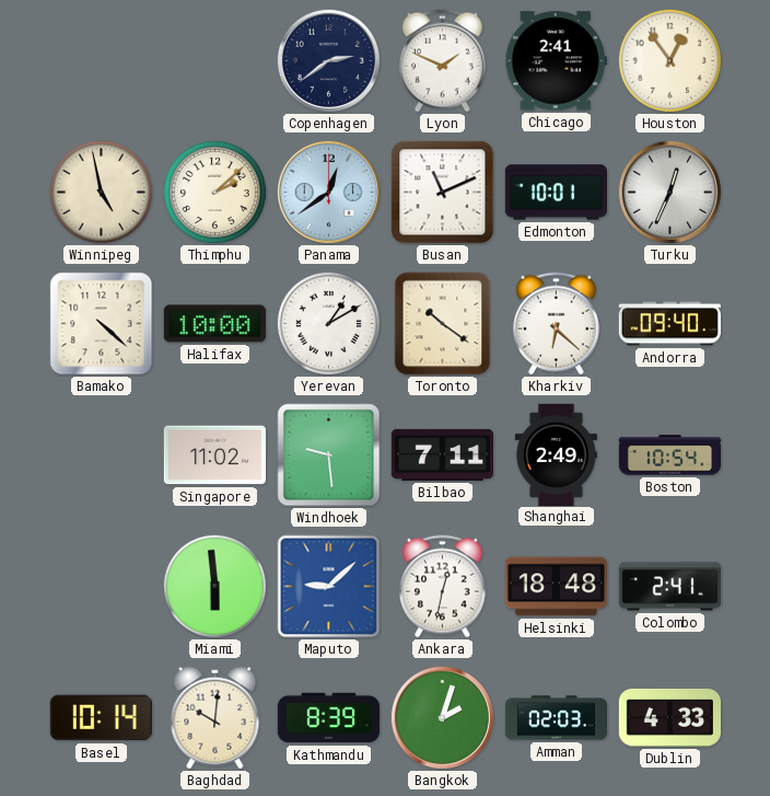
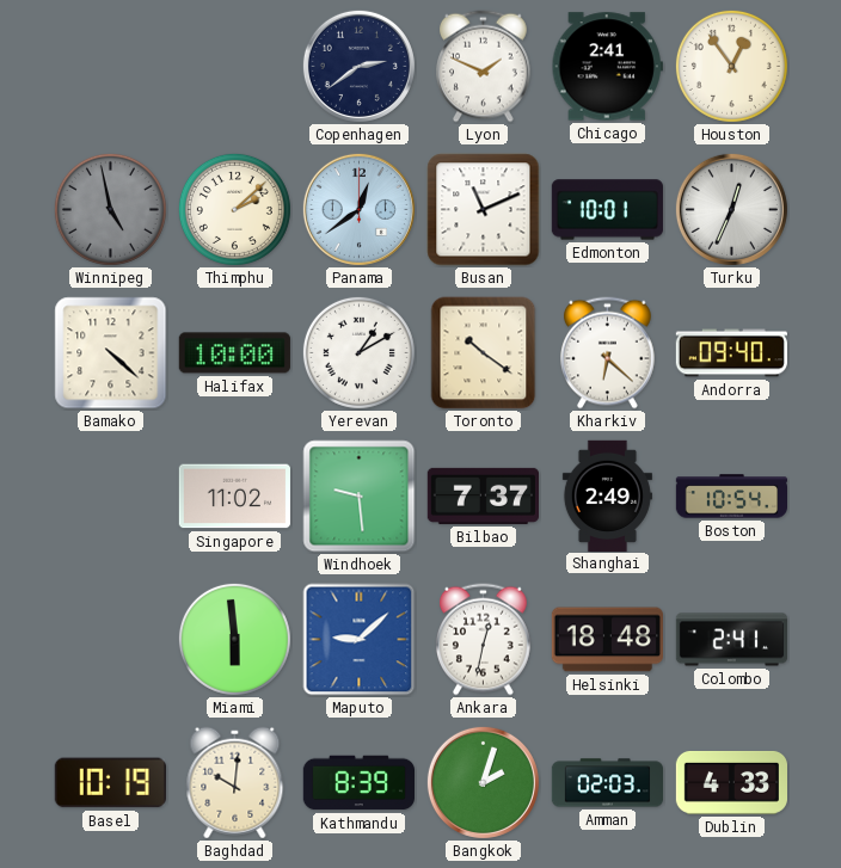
Winnipeg dial: cream -> grey
Bilbao: 7:11 -> 7:37
Basel: 10:14 -> 10:19
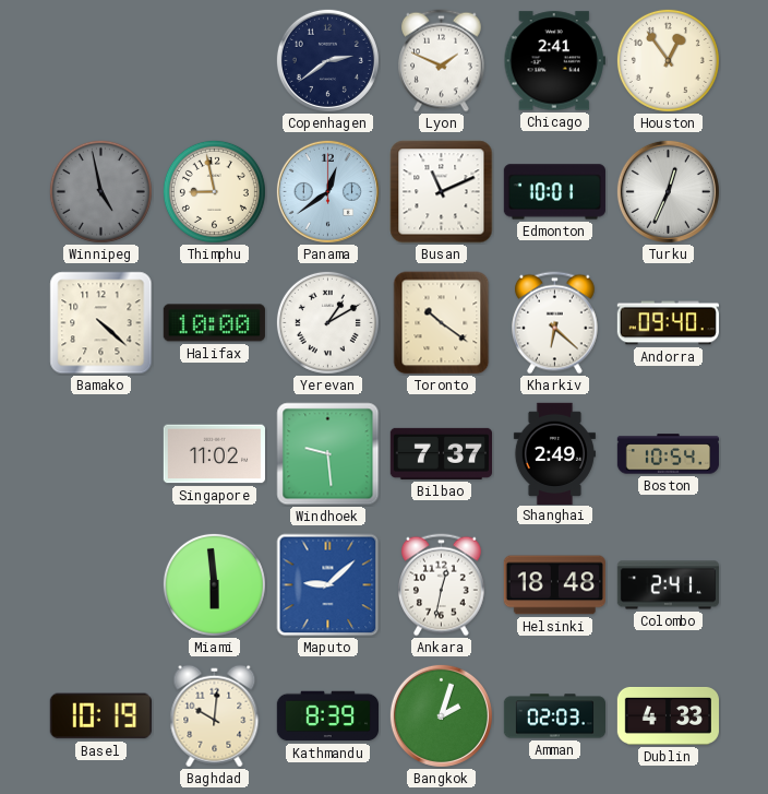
Thimphu: 2:08 -> 8:58
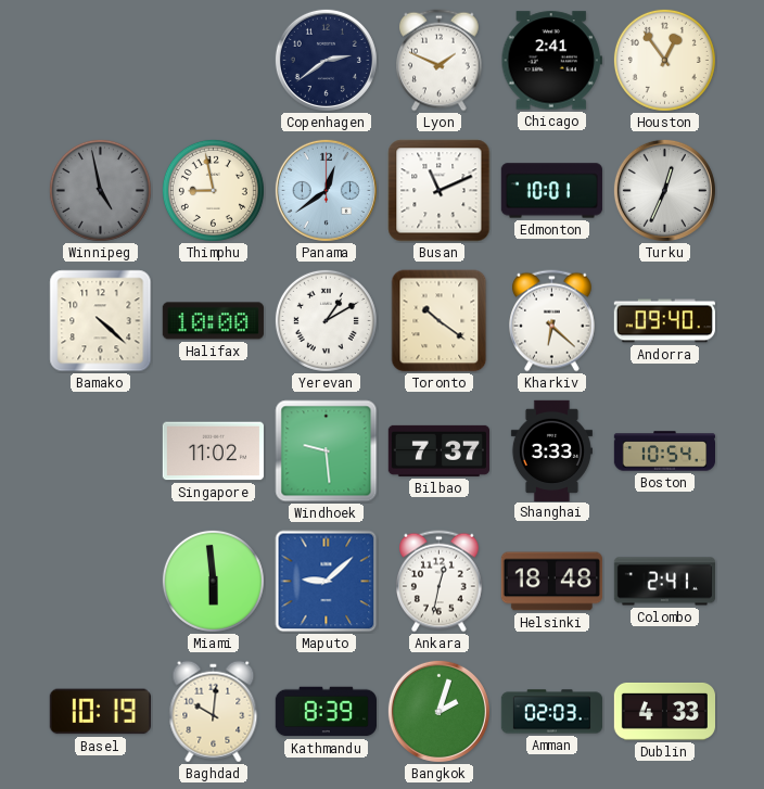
Shanghai: 2:49 -> 3:33
